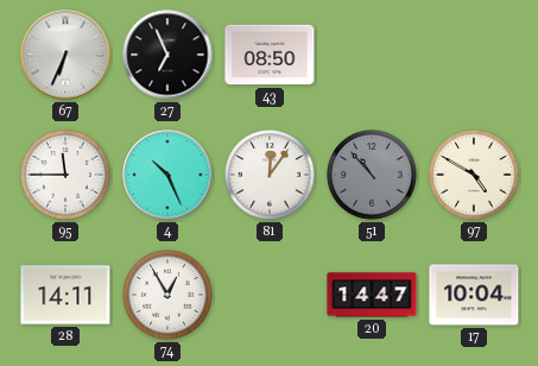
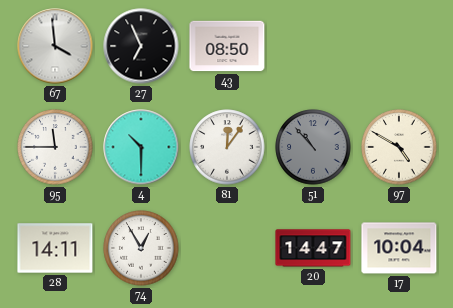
67: 6:34 -> 3:59
4: 10:26 -> 10:30
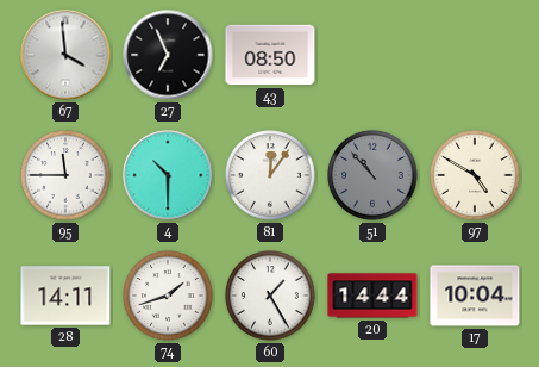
74: 12:55 -> 1:42
60: none -> 1:25
20: 14:47 -> 14:44
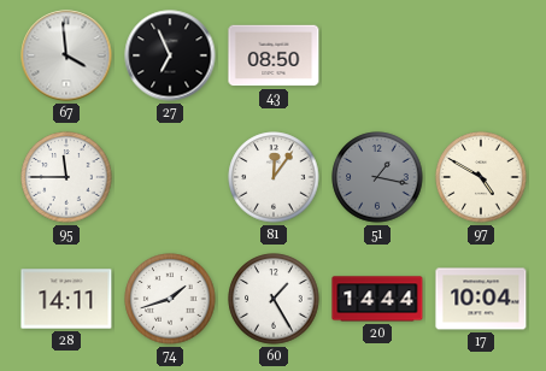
4: 10:30 -> none
51: 10:53 -> 1:17
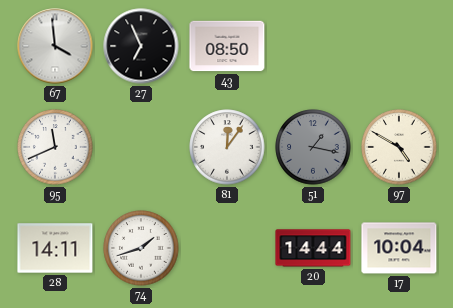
95: 11:45 -> 11:41
60: 1:25 -> none
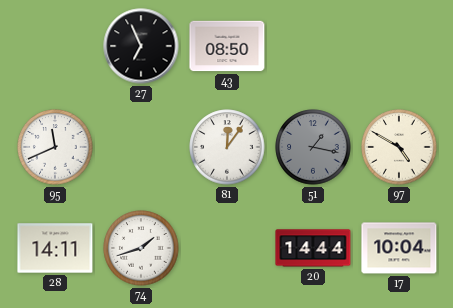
67: 3:59 -> none
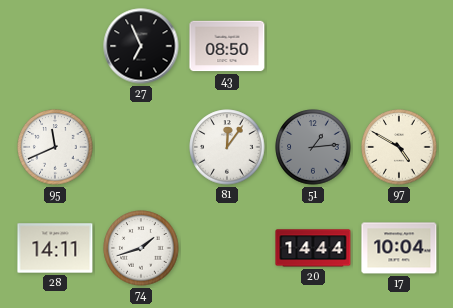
51: 1:17 -> 1:14
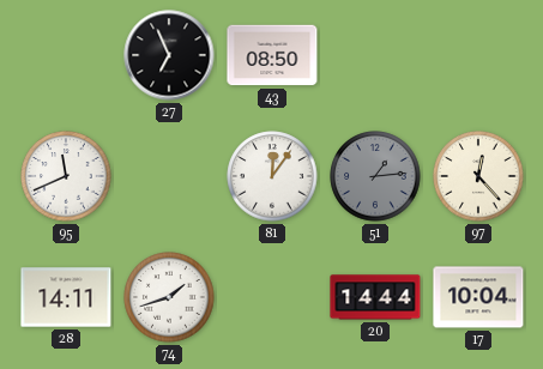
97: 4:50 -> 12:23
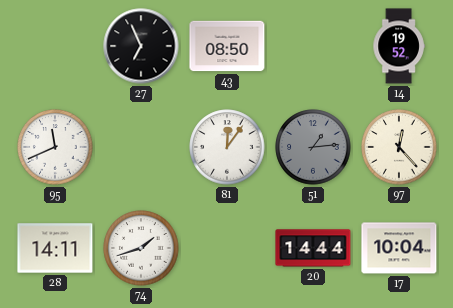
14: none -> 19:52
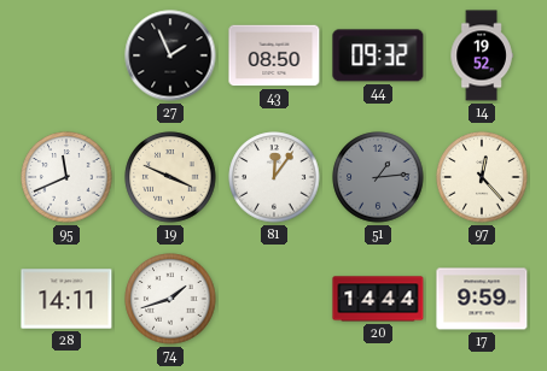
27: 6:56 -> 1:56
44: none -> 09:32
19: none -> 3:49
17: 10:04 -> 9:59
